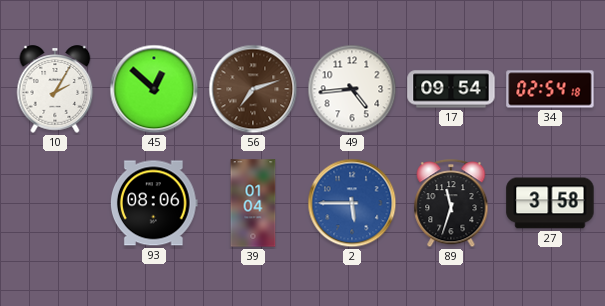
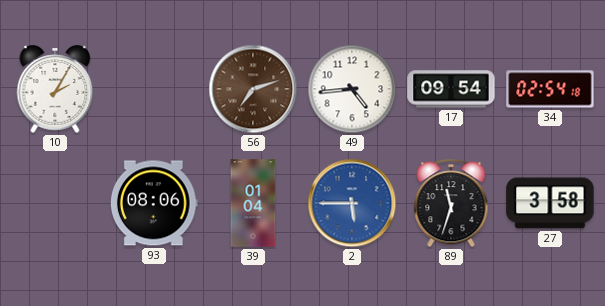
45: 12:52 -> none
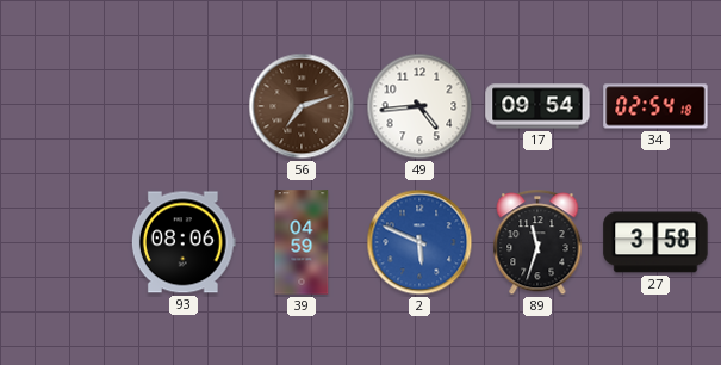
10: 2:05 -> none
39: 01:04 -> 04:59
2: 5:45 -> 5:49
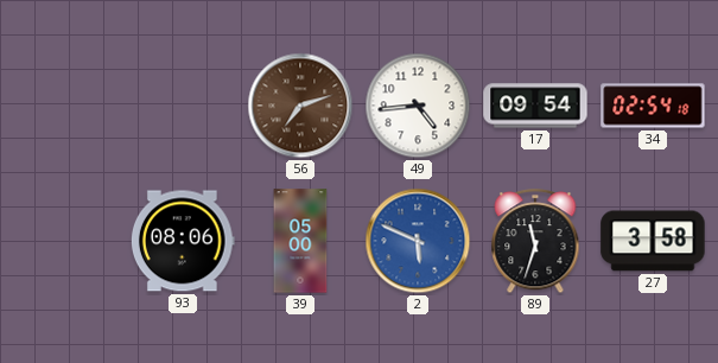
39: 04:59 -> 05:00
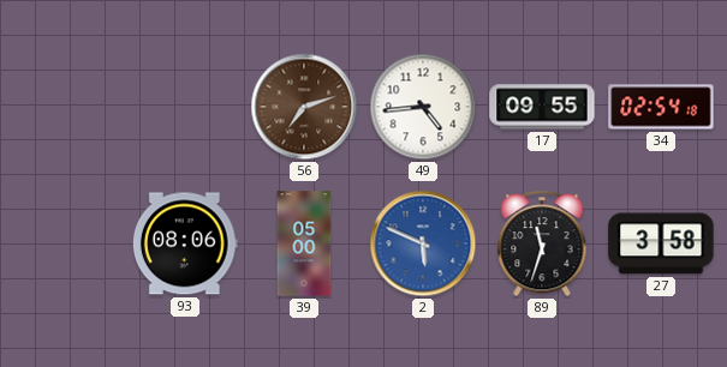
17: 09:54 -> 09:55
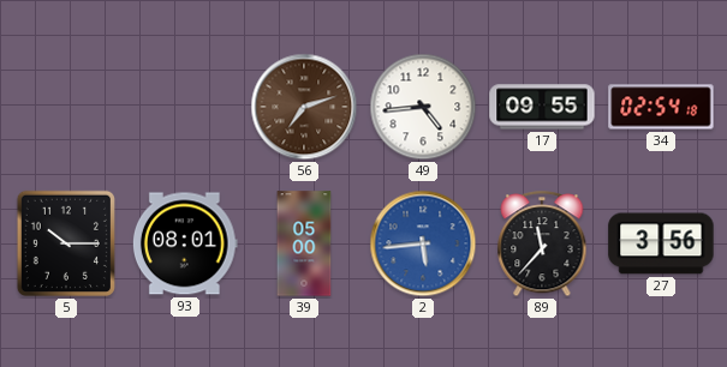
5: none -> 10:15
93: 08:06 -> 08:01
2: 5:49 -> 5:44
89: 11:33 -> 11:37
27: 3:58 -> 3:56
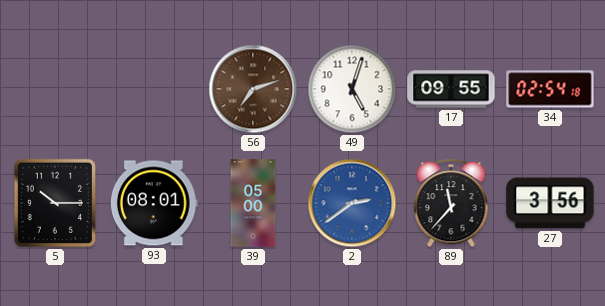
49: 4:44 -> 5:03
2: 5:44 -> 2:39
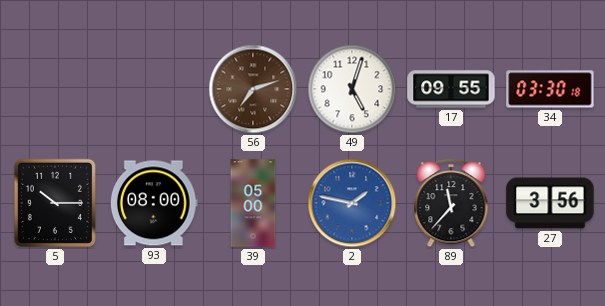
34: 02:54 -> 03:30
93: 08:01 -> 08:00
2: 2:39 -> 1:47
